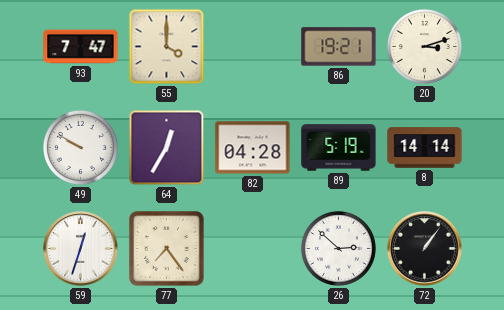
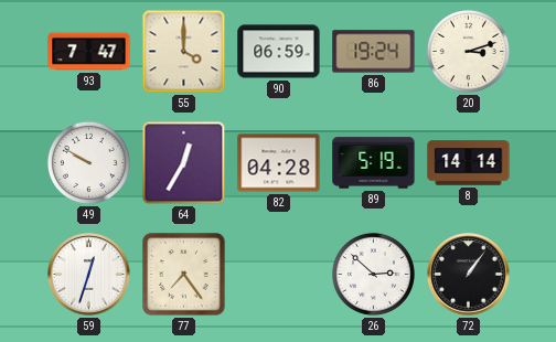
90: none -> 06:59
86: 19:21 -> 19:24
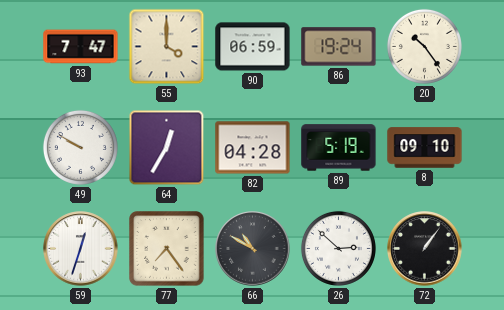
20: 3:12 -> 10:24
8: 14:14 -> 09:10
66: none -> 10:50
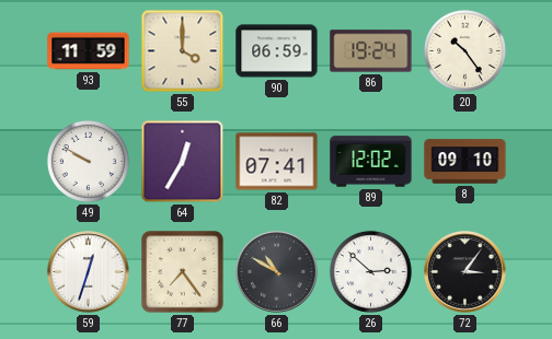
93: 7:47 -> 11:59
82: 04:28 -> 07:41
89: 5:19 -> 12:02
72: 1:06 -> 3:06
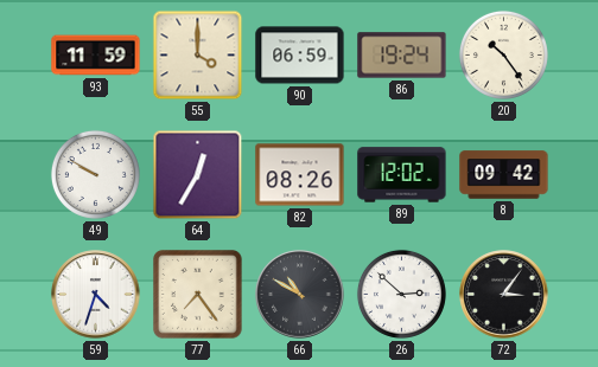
82: 07:41 -> 08:26
8: 09:10 -> 09:42
59: 12:33 -> 4:33
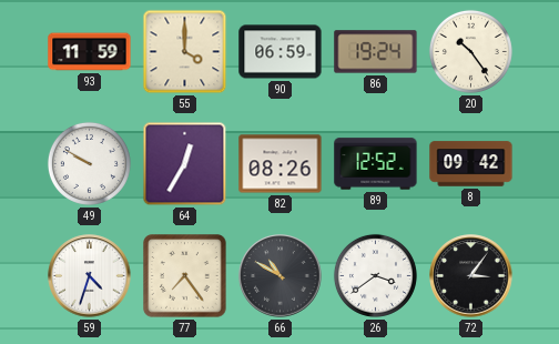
89: 12:02 -> 12:52
26: 2:52 -> 3:39
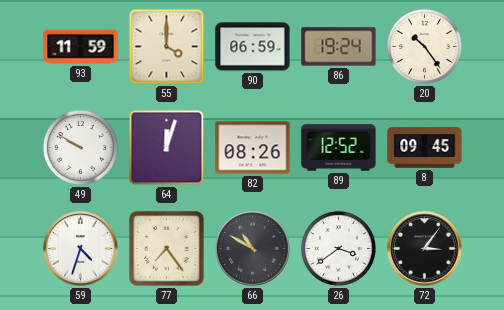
64: 12:35 -> 12:03
8: 09:42 -> 09:45
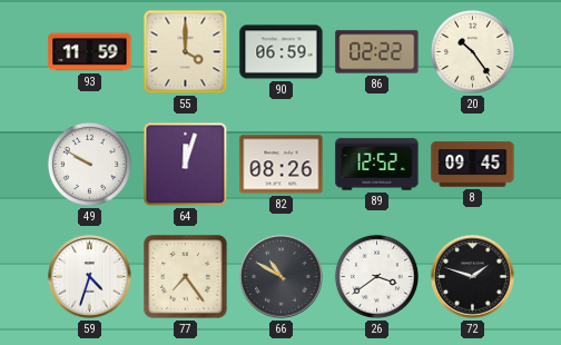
86: 19:24 -> 02:22
72: 3:06 -> 1:48
